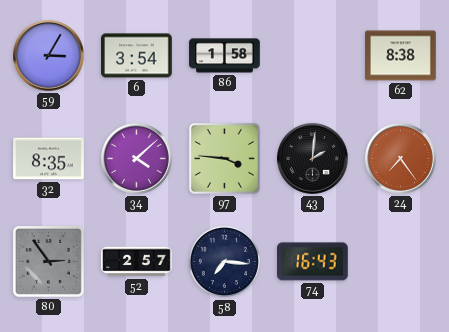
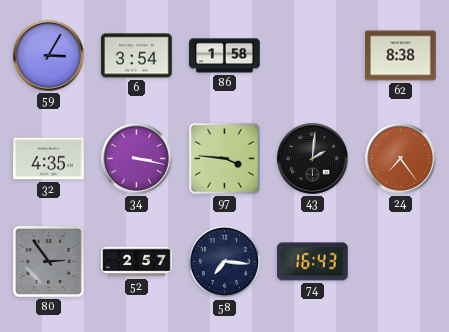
32: 8:35 -> 4:35
34: 4:08 -> 3:17
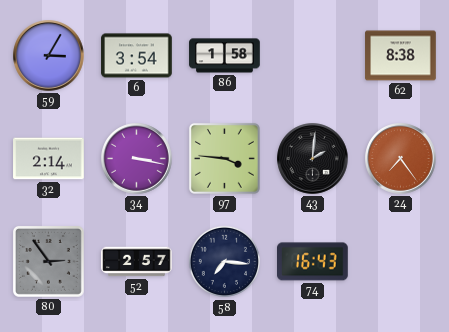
32: 4:35 -> 2:14
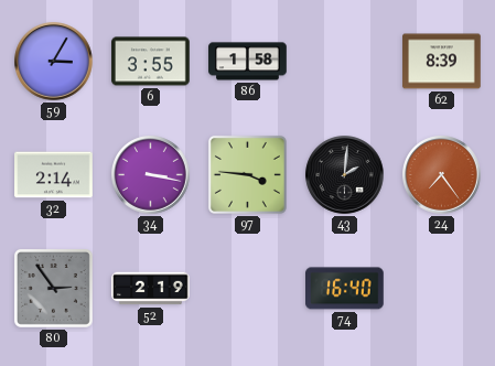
6: 3:54 -> 3:55
62: 8:38 -> 8:39
52: 2:57 -> 2:19
58: 7:16 -> none
74: 16:43 -> 16:40
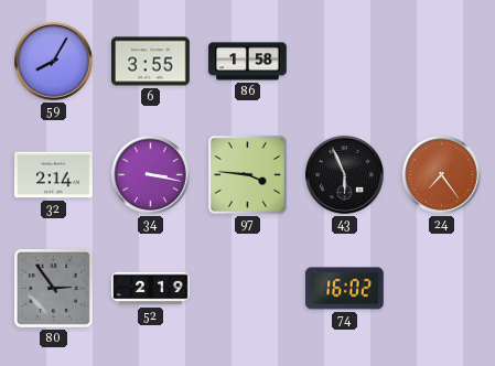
59: 3:05 -> 8:05
62: 8:39 -> none
43: 2:01 -> 5:56
74: 16:40 -> 16:02
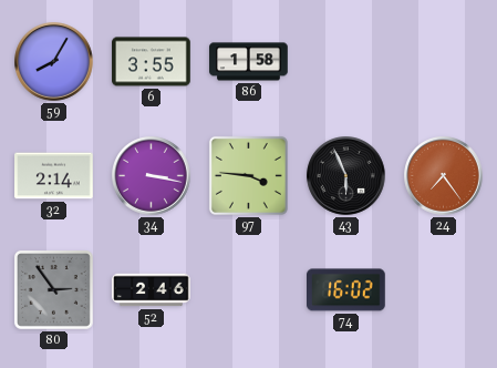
52: 2:19 -> 2:46
